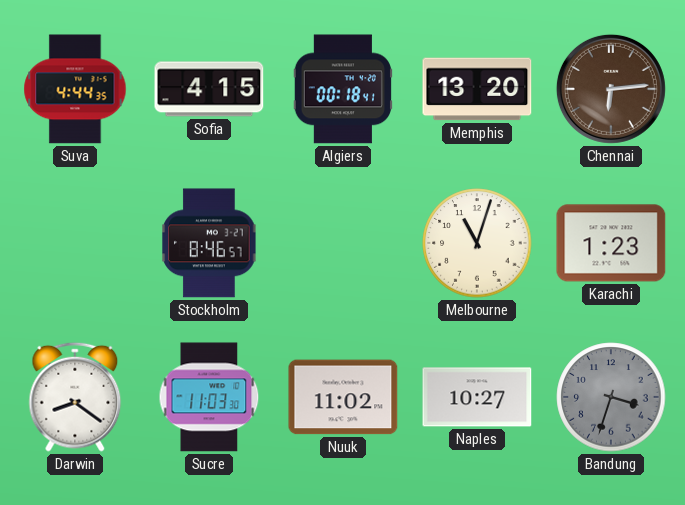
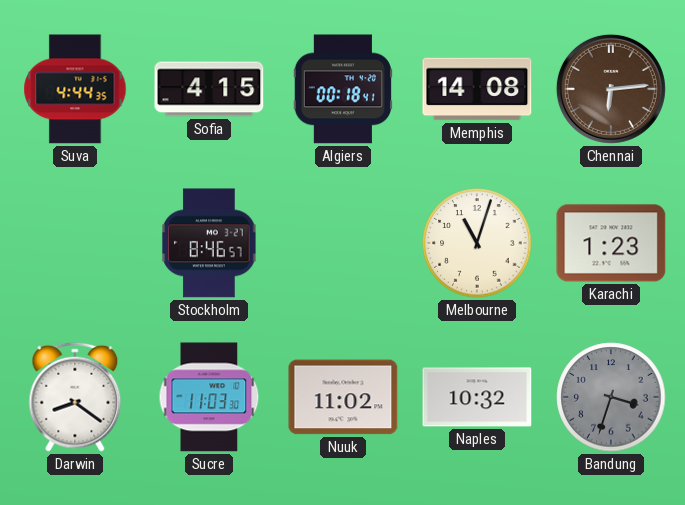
Memphis: 13:20 -> 14:08
Naples: 10:27 -> 10:32
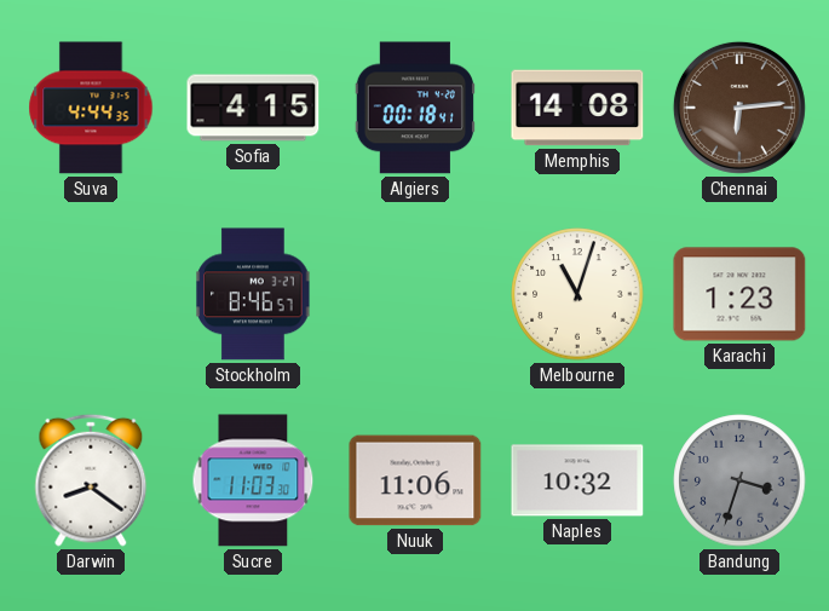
Nuuk: 11:02 -> 11:06
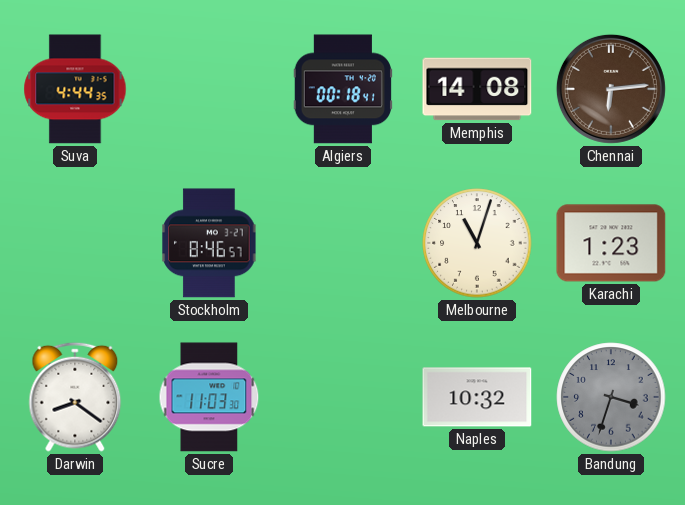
Sofia: 4:15 -> none
Nuuk: 11:06 -> none
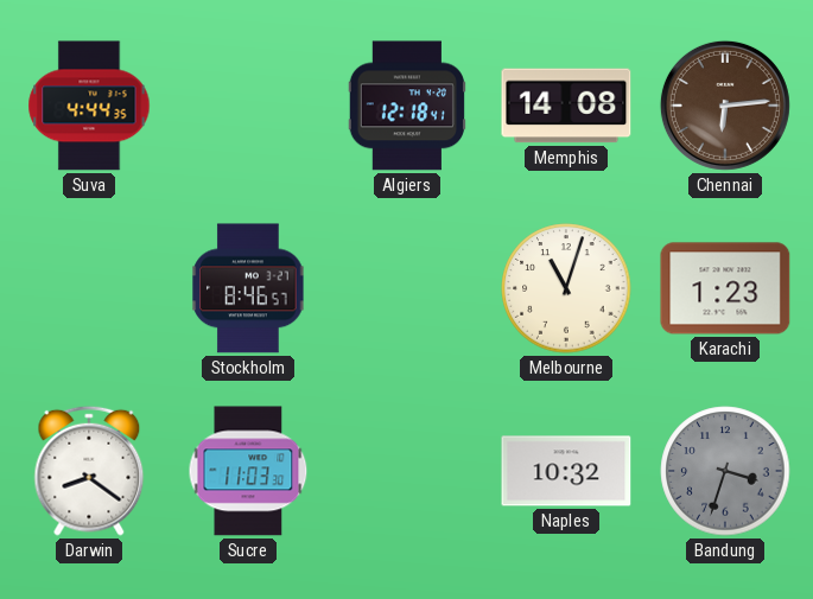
Algiers: 00:18 -> 12:18
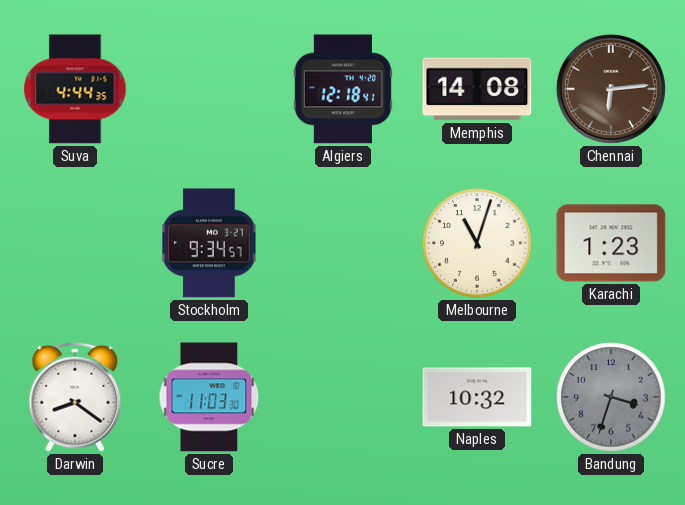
Stockholm: 8:46 -> 9:34
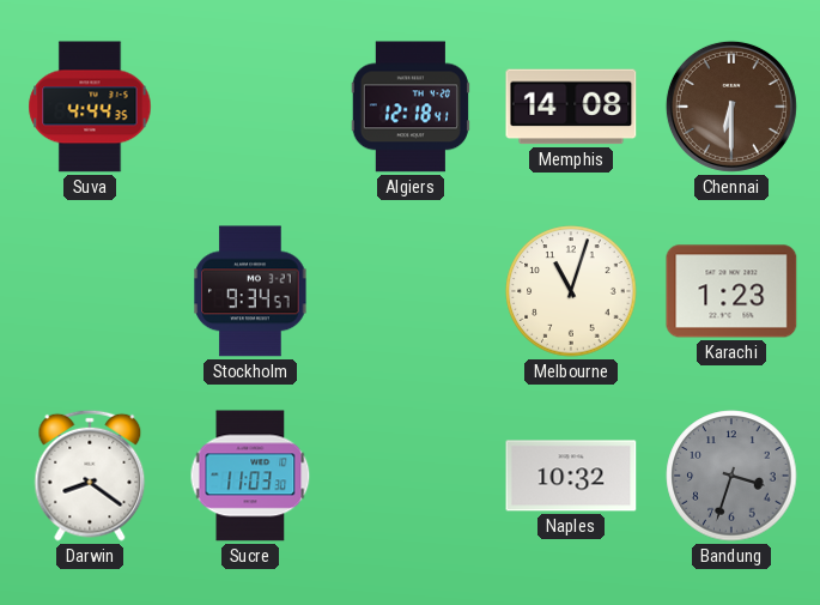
Chennai: 6:14 -> 6:30
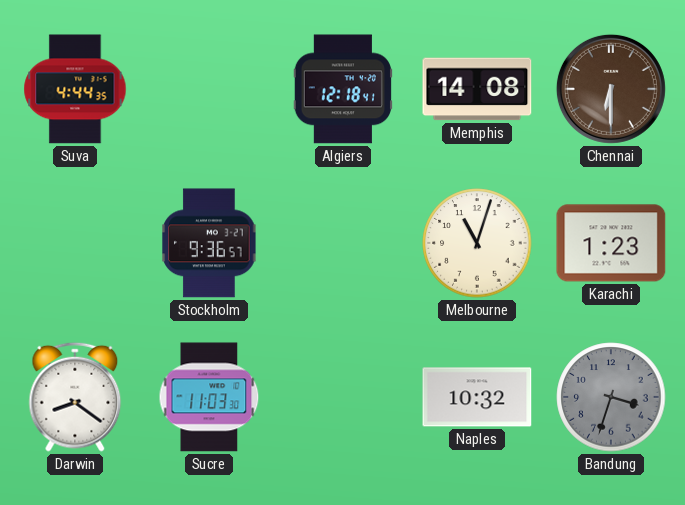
Stockholm: 9:34 -> 9:36
